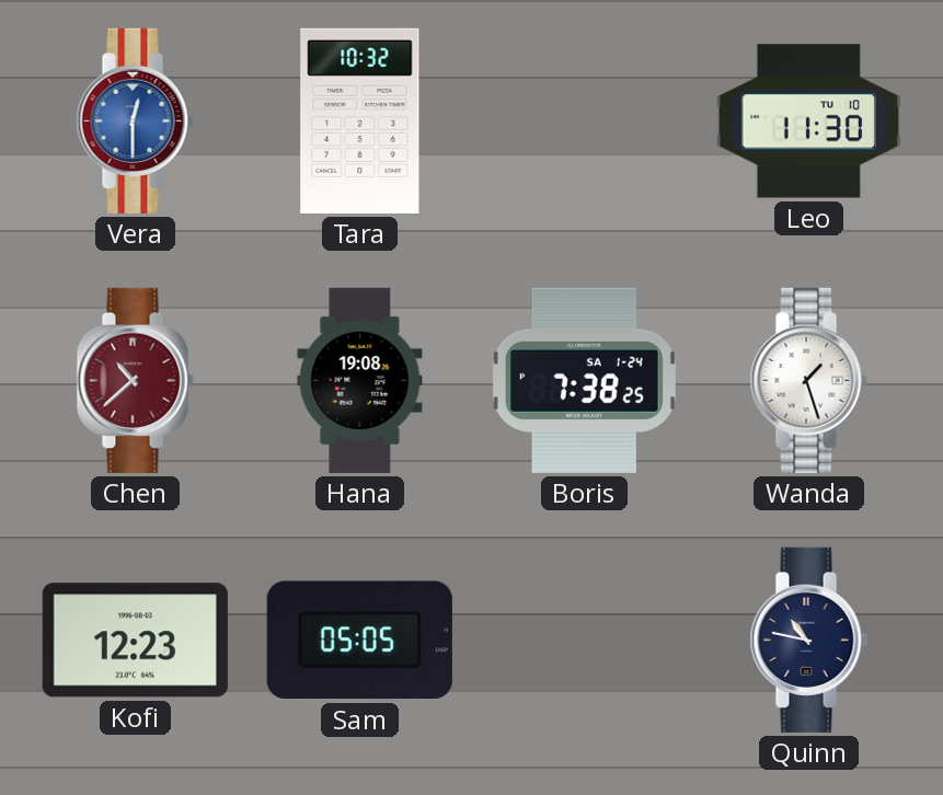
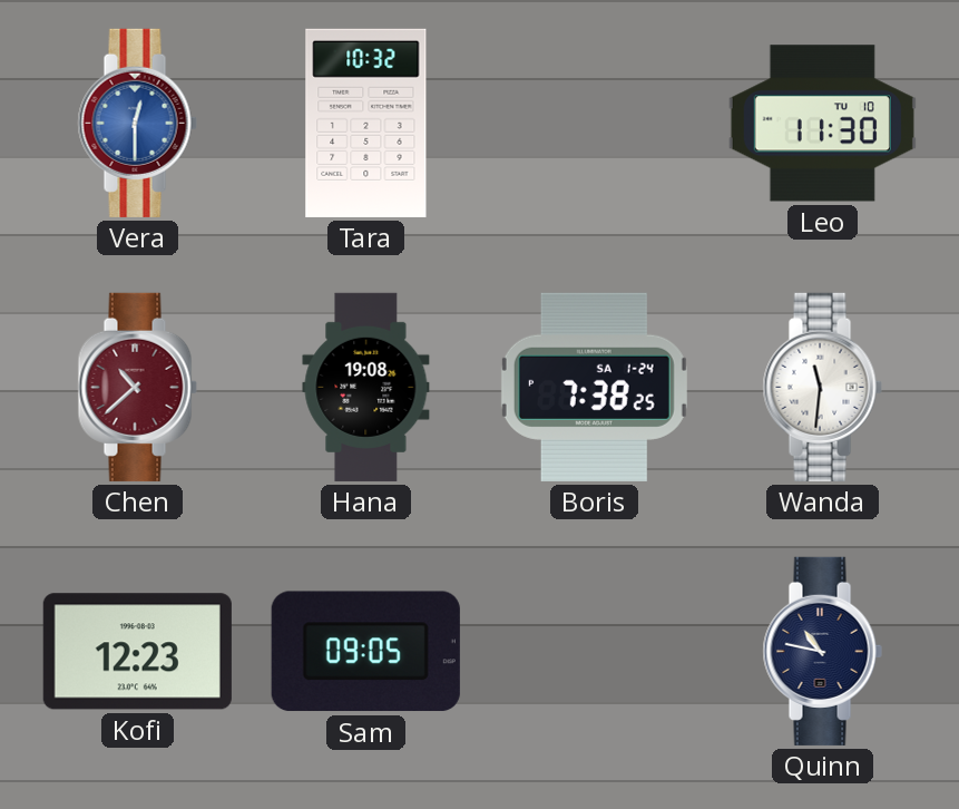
Wanda: 1:27 -> 11:31
Sam: 05:05 -> 09:05
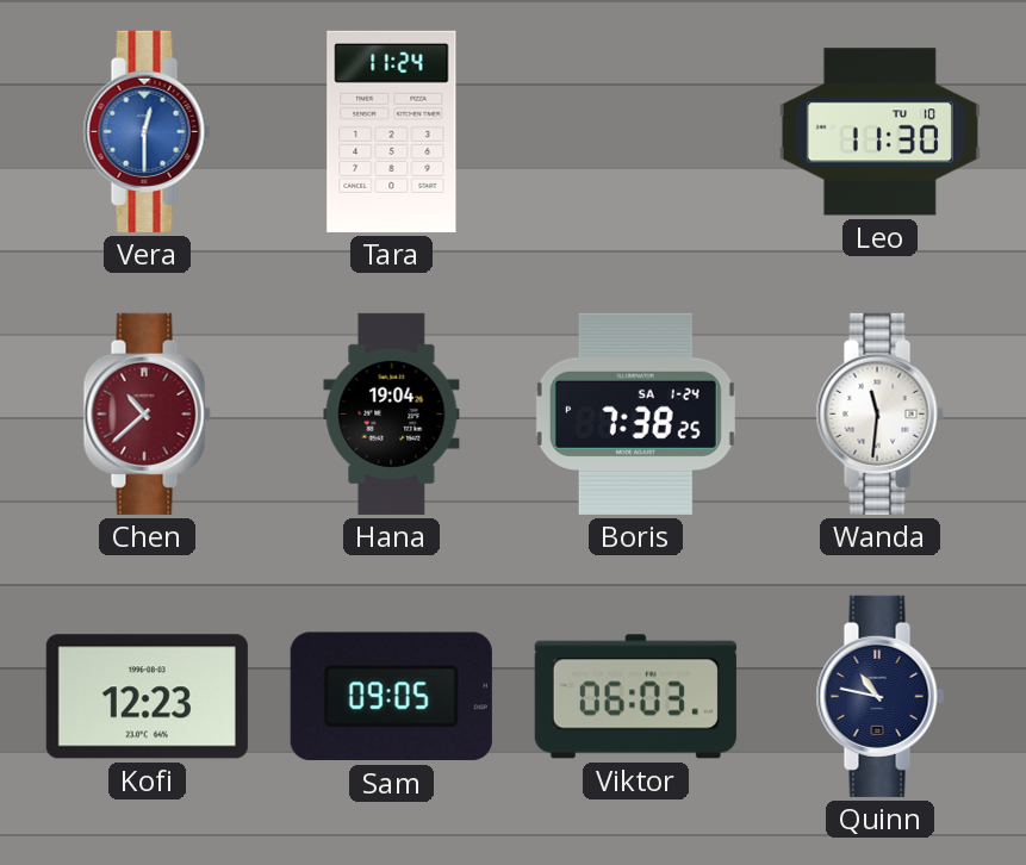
Tara: 10:32 -> 11:24
Hana: 19:08 -> 19:04
Viktor: none -> 06:03
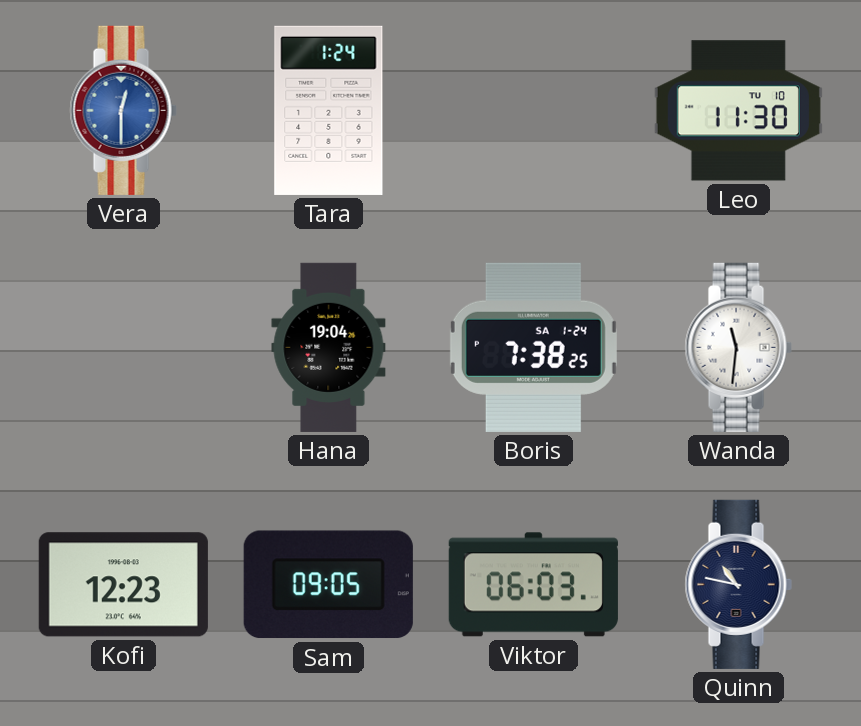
Tara: 11:24 -> 1:24
Chen: 10:38 -> none
